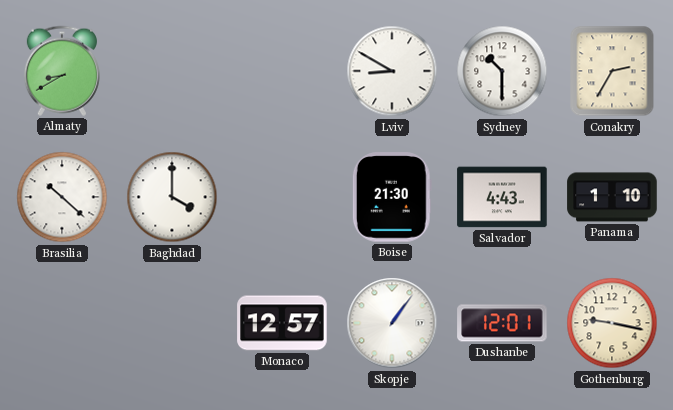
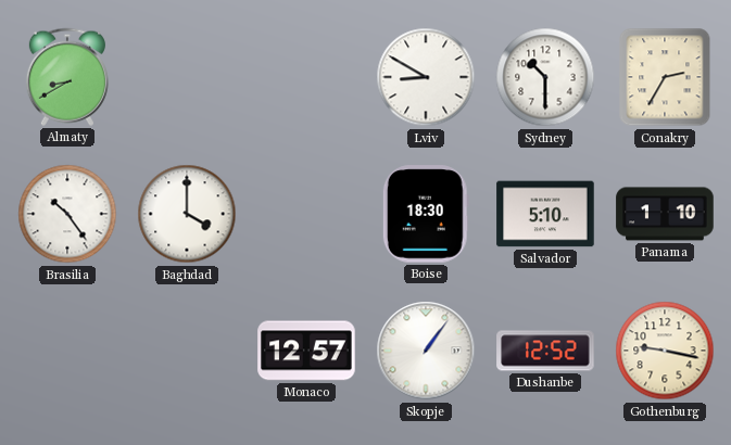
Brasilia: 10:22 -> 10:24
Boise: 21:30 -> 18:30
Salvador: 4:43 -> 5:10
Dushanbe: 12:01 -> 12:52
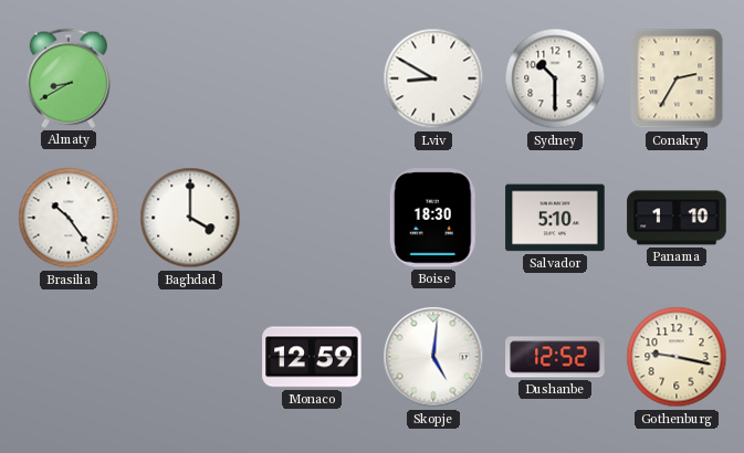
Monaco: 12:57 -> 12:59
Skopje: 1:06 -> 5:01
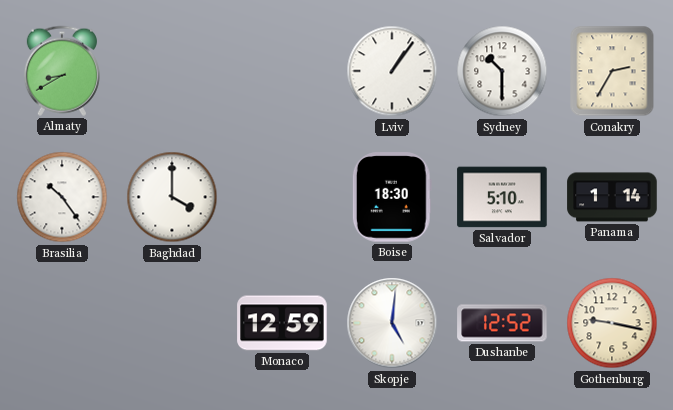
Lviv: 8:50 -> 1:06
Panama: 1:10 -> 1:14
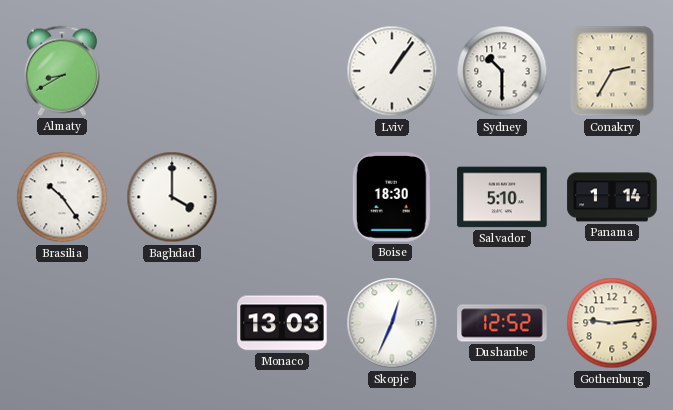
Monaco: 12:59 -> 13:03
Skopje: 5:01 -> 12:34
Gothenburg: 9:17 -> 9:14
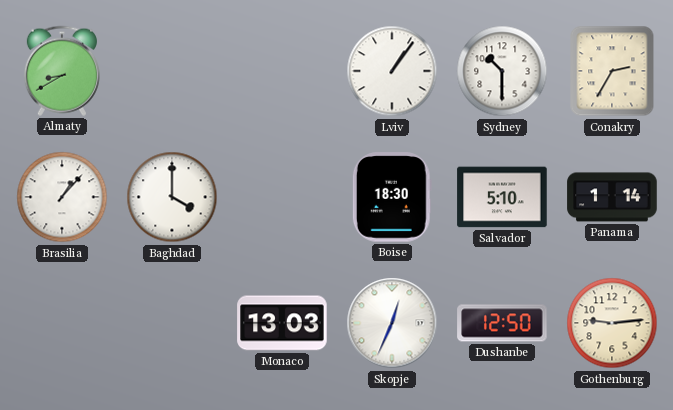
Brasilia: 10:24 -> 1:07
Dushanbe: 12:52 -> 12:50
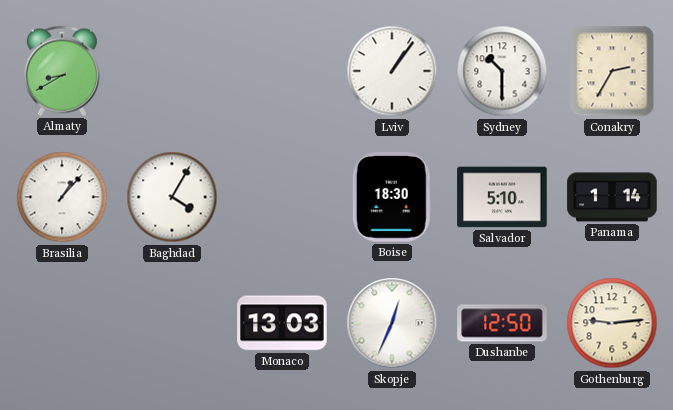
Baghdad: 4:00 -> 4:05
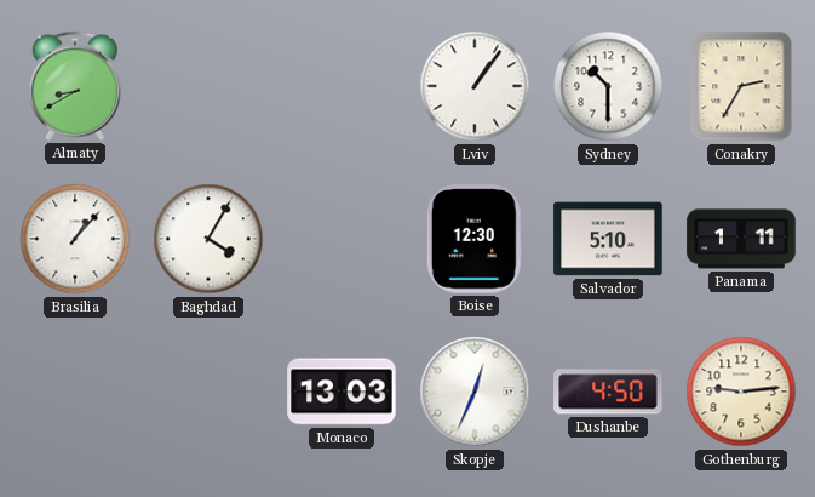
Boise: 18:30 -> 12:30
Panama: 1:14 -> 1:11
Dushanbe: 12:50 -> 4:50
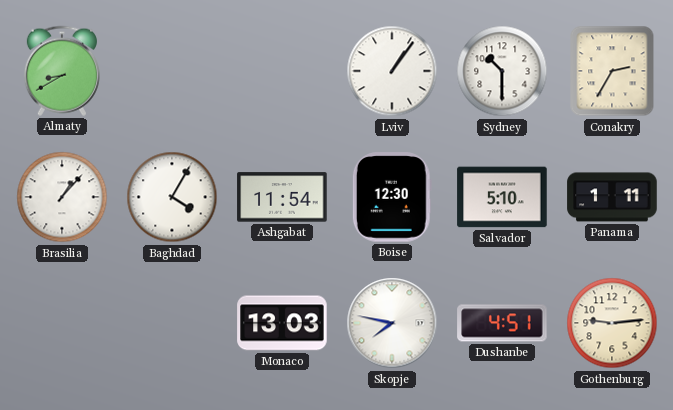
Ashgabat: none -> 11:54
Skopje: 12:34 -> 7:47
Dushanbe: 4:50 -> 4:51
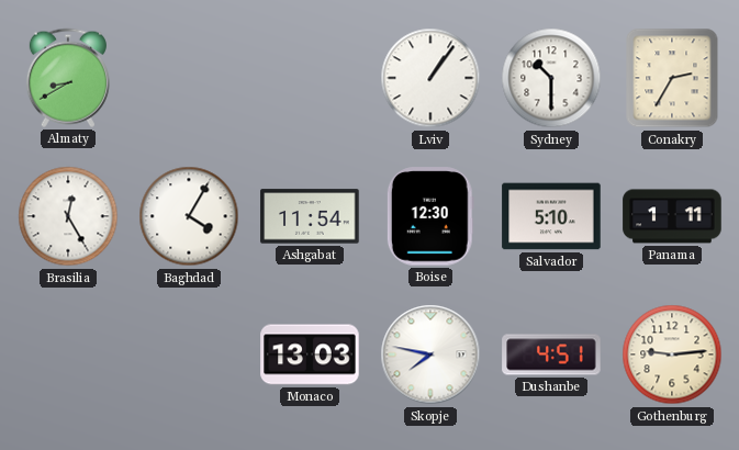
Brasilia: 1:07 -> 12:25
